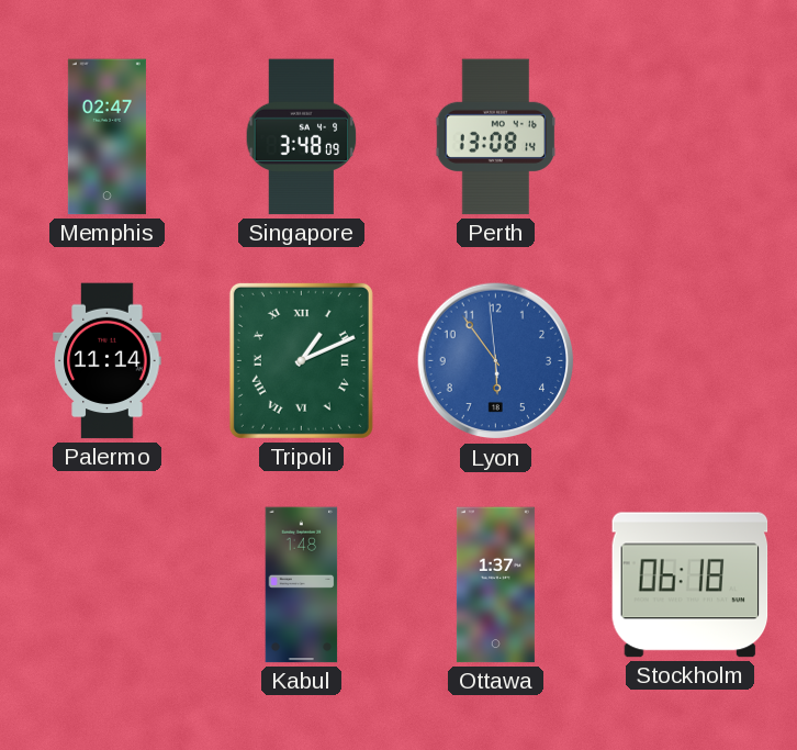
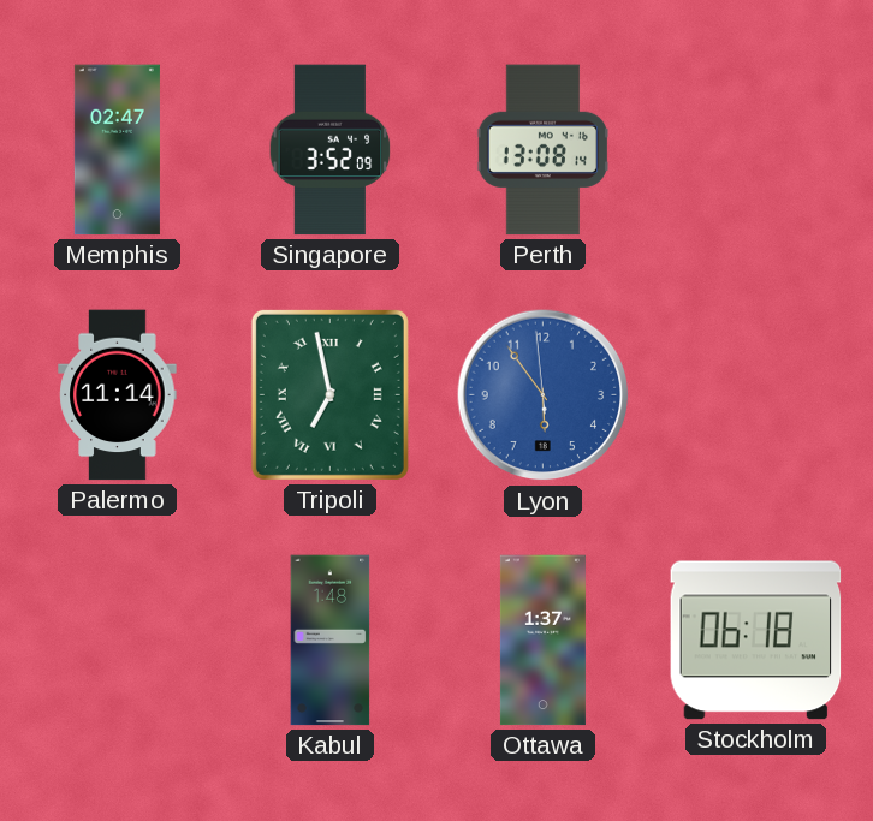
Singapore: 3:48 -> 3:52
Tripoli: 1:11 -> 6:58
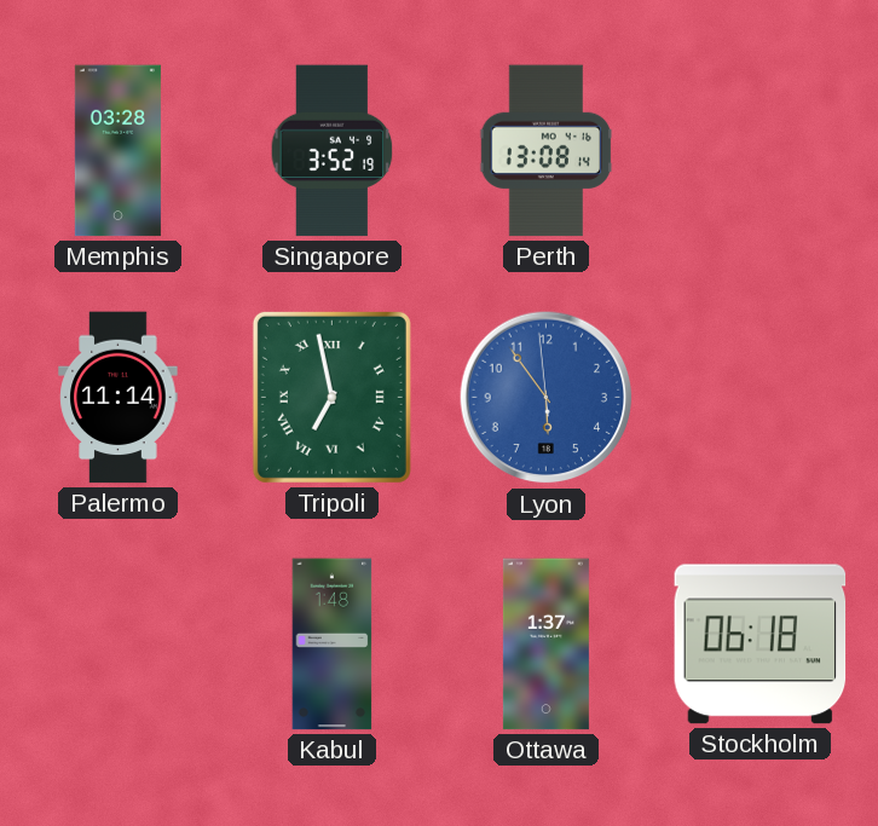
Memphis: 02:47 -> 03:28
Singapore: 3:52:09 -> 3:52:19
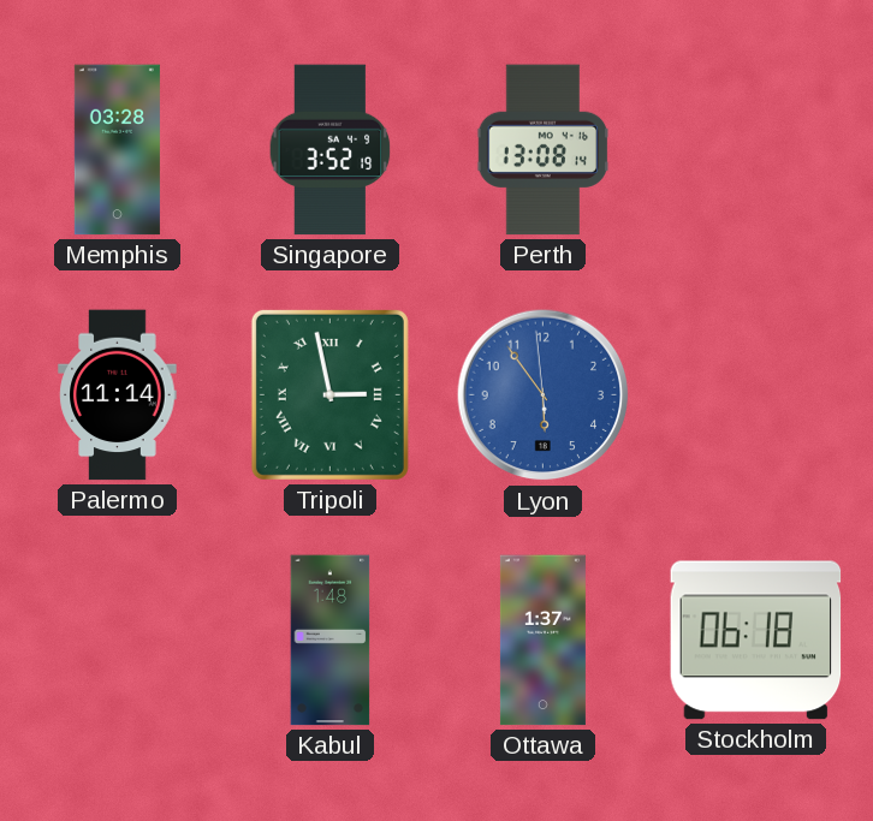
Tripoli: 6:58 -> 2:58
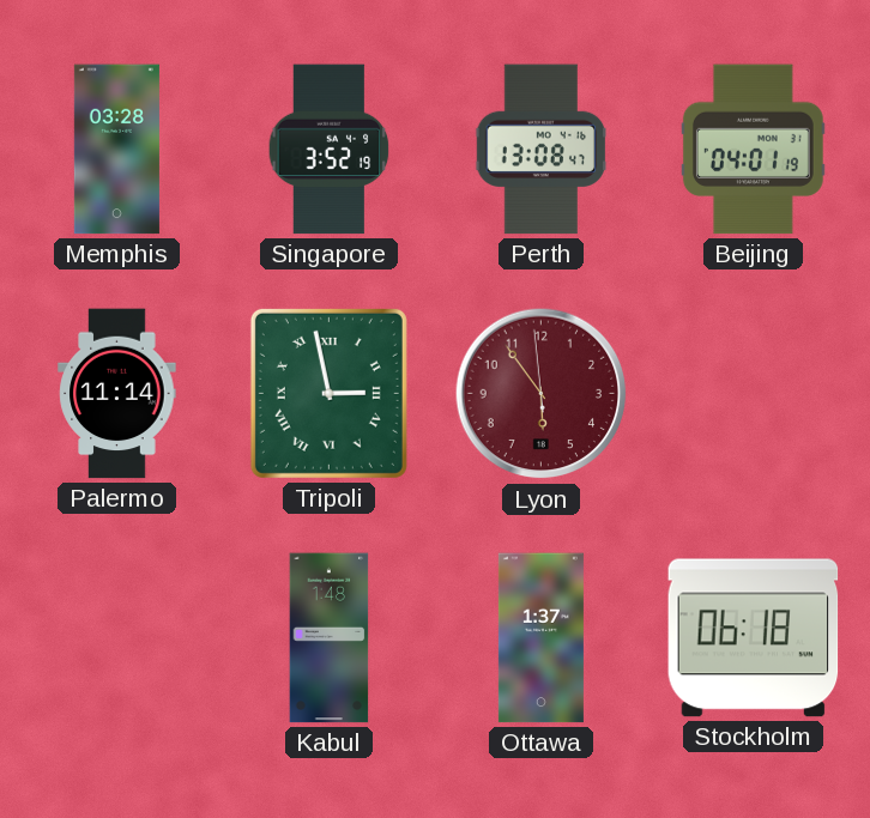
Perth: 13:08:14 -> 13:08:47
Beijing: none -> 04:01
Lyon dial: blue -> burgundy
